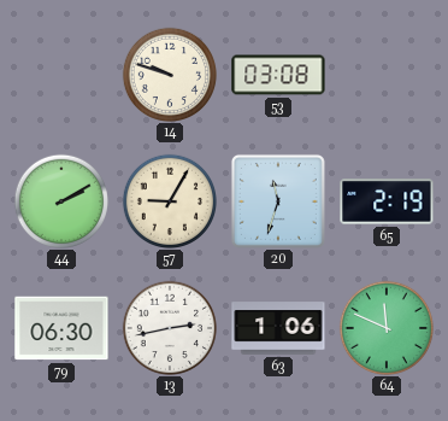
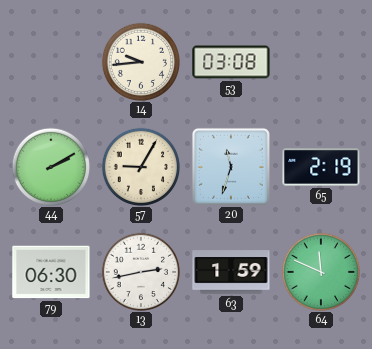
14: 9:48 -> 9:44
63: 1:06 -> 1:59
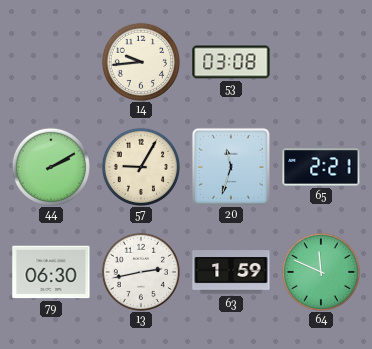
65: 2:19 -> 2:21
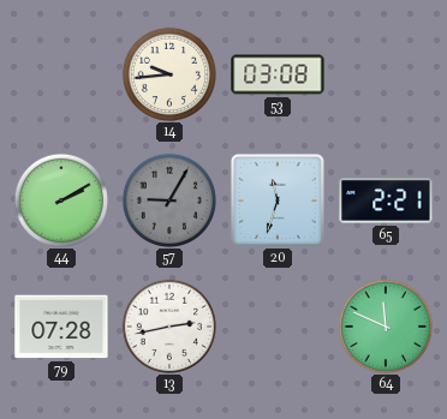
57 dial: cream -> grey
79: 06:30 -> 07:28
63: 1:59 -> none
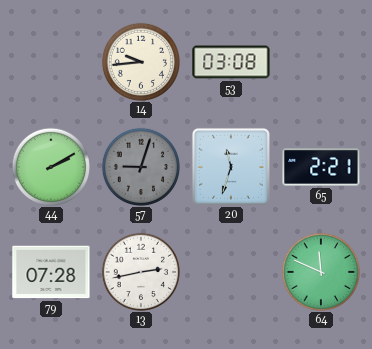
57: 9:05 -> 9:03
